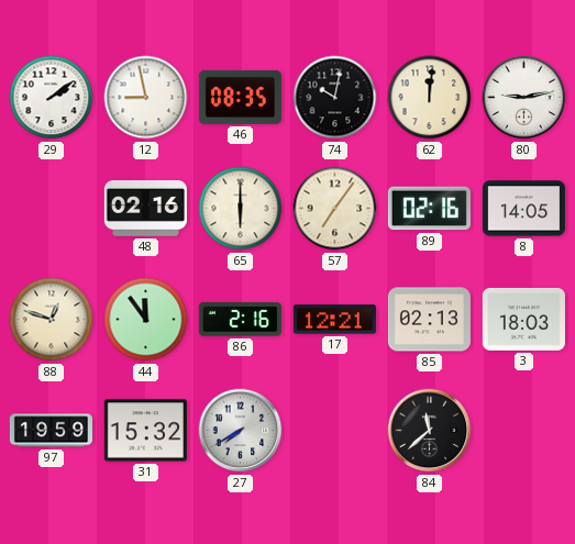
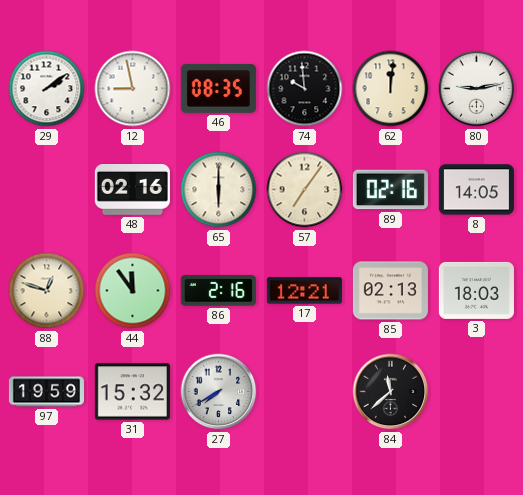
74: 10:02 -> 9:59
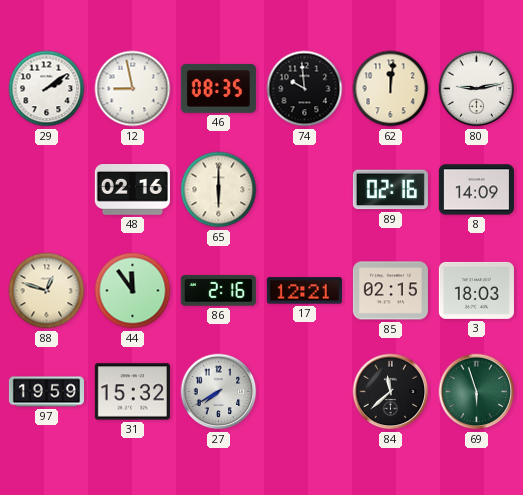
57: 7:06 -> none
8: 14:05 -> 14:09
85: 02:13 -> 02:15
69: none -> 5:57
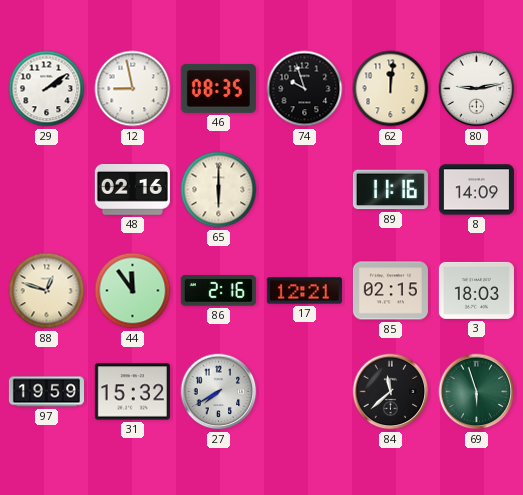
74: 9:59 -> 9:57
89: 02:16 -> 11:16
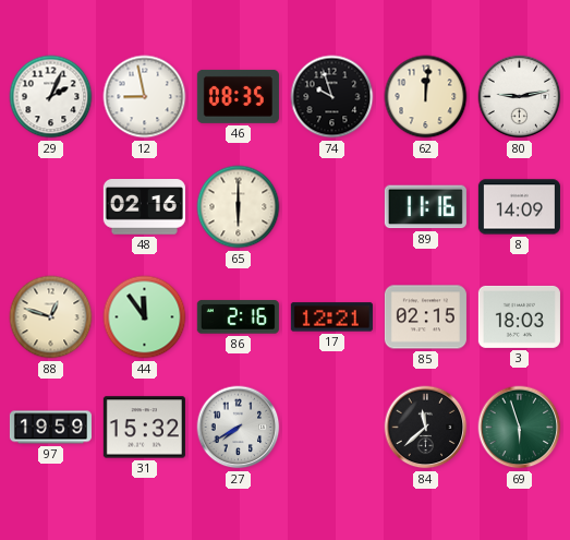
29: 2:09 -> 2:04
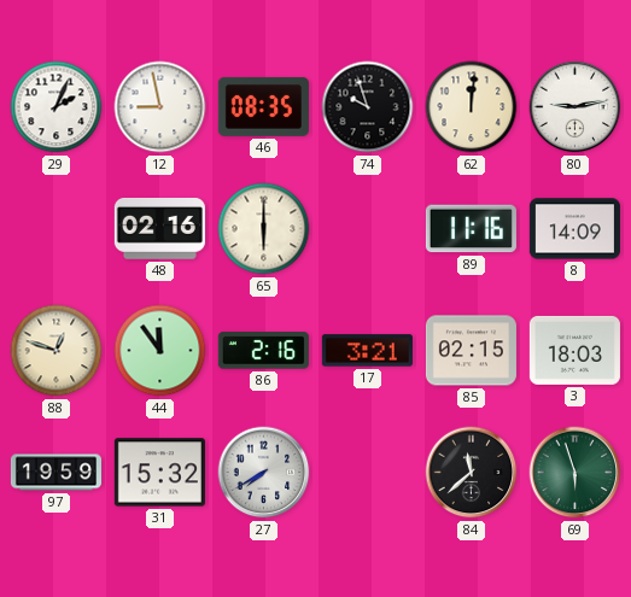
17: 12:21 -> 3:21
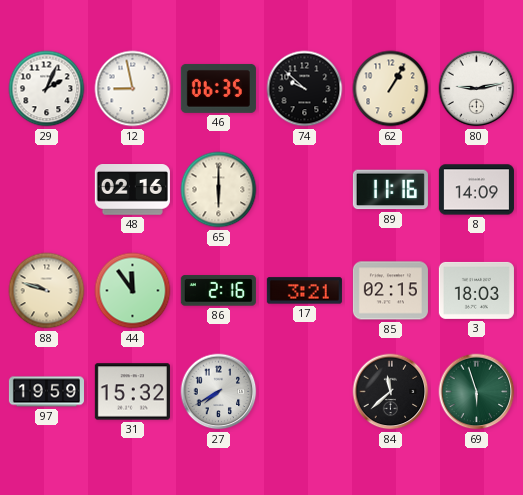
46: 08:35 -> 06:35
74: 9:57 -> 9:52
62: 12:01 -> 1:05
88: 12:48 -> 9:48
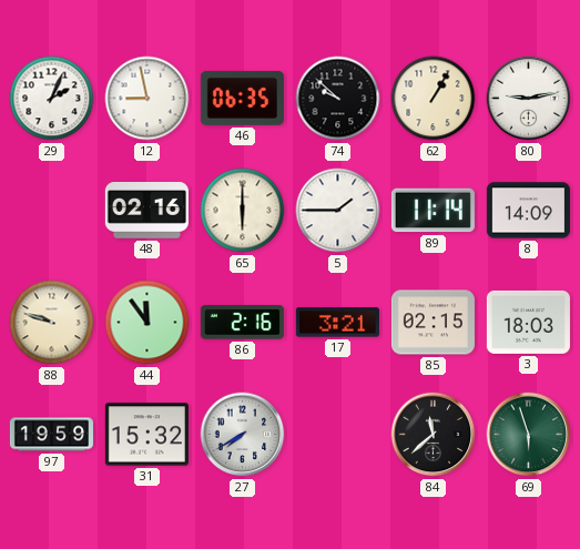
5: none -> 1:45
89: 11:16 -> 11:14
